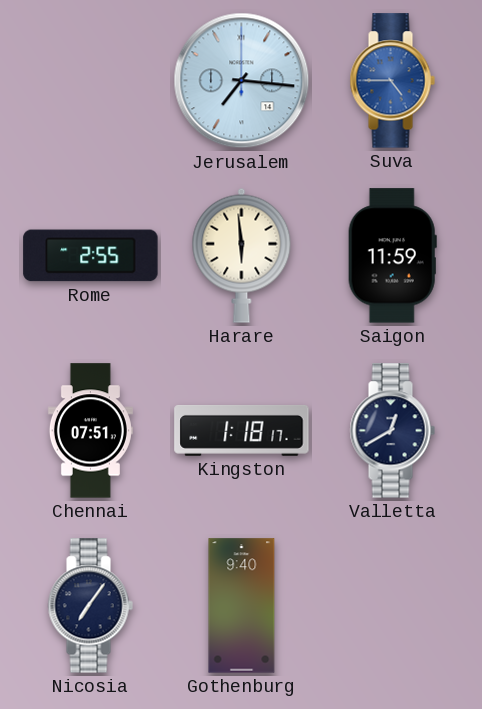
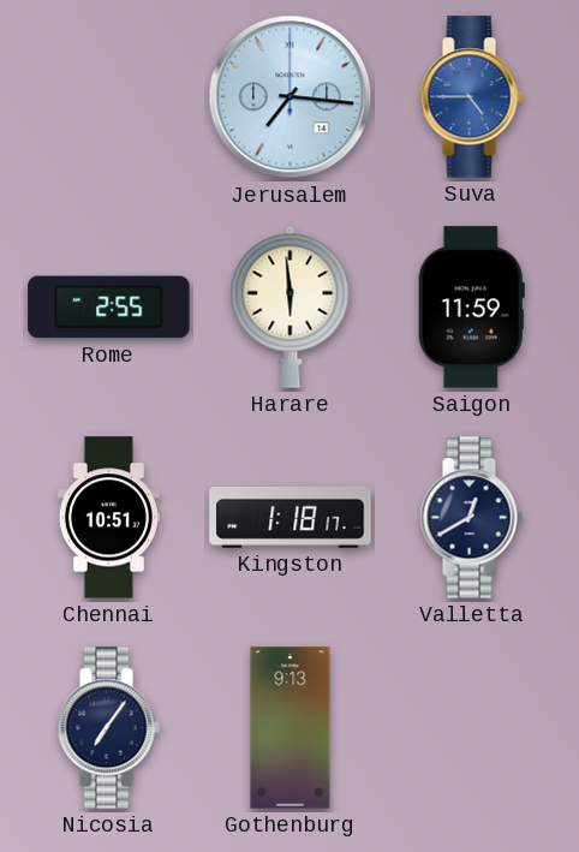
Chennai: 07:51 -> 10:51
Gothenburg: 9:40 -> 9:13
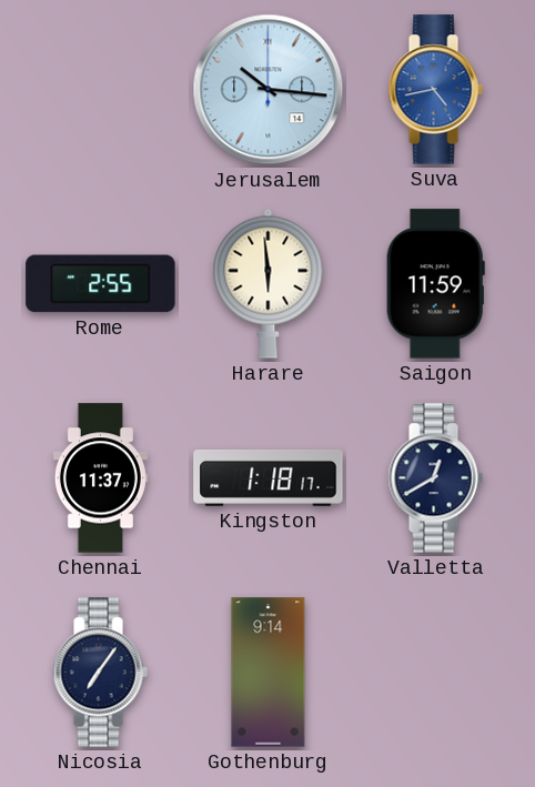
Jerusalem: 7:16 -> 10:16
Suva: 4:45 -> 4:43
Chennai: 10:51 -> 11:37
Gothenburg: 9:13 -> 9:14
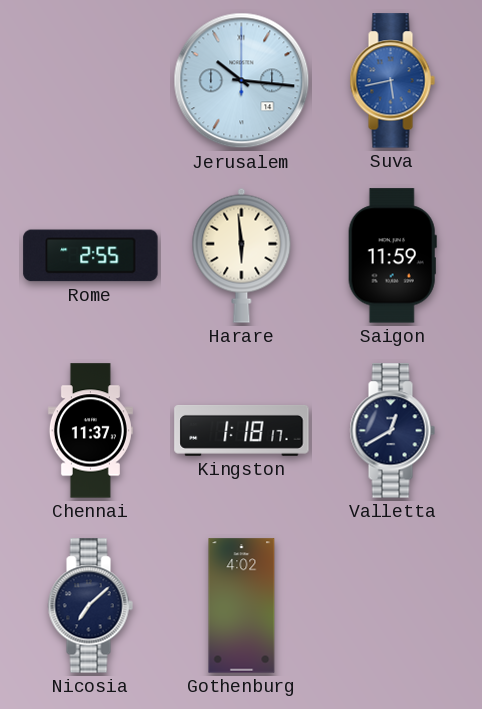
Suva: 4:43 -> 5:43
Nicosia: 7:06 -> 7:08
Gothenburg: 9:14 -> 4:02
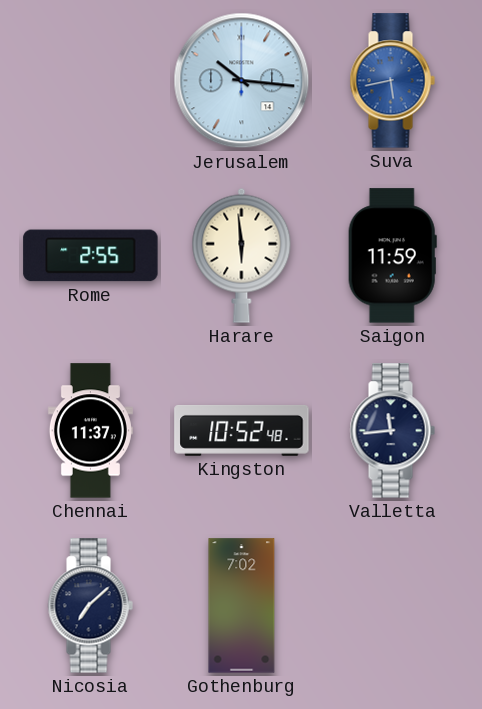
Kingston: 1:18 -> 10:52
Valletta: 12:40 -> 11:44
Gothenburg: 4:02 -> 7:02
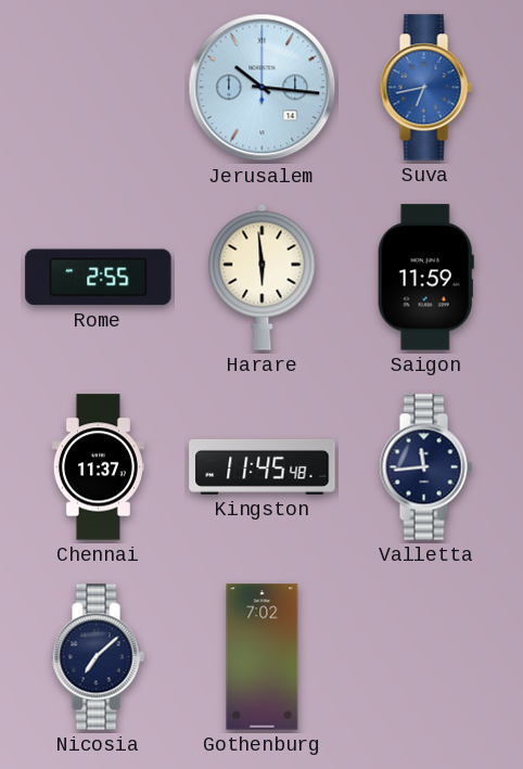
Suva: 5:43 -> 6:43
Kingston: 10:52 -> 11:45
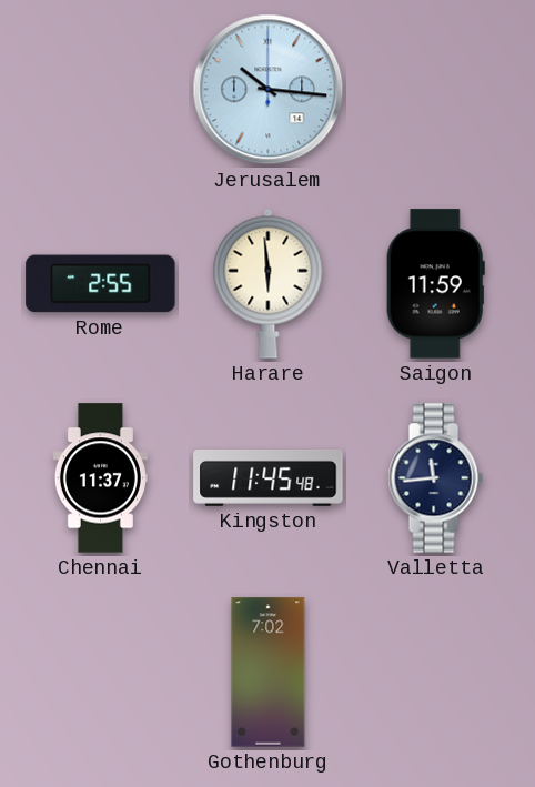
Suva: 6:43 -> none
Nicosia: 7:08 -> none
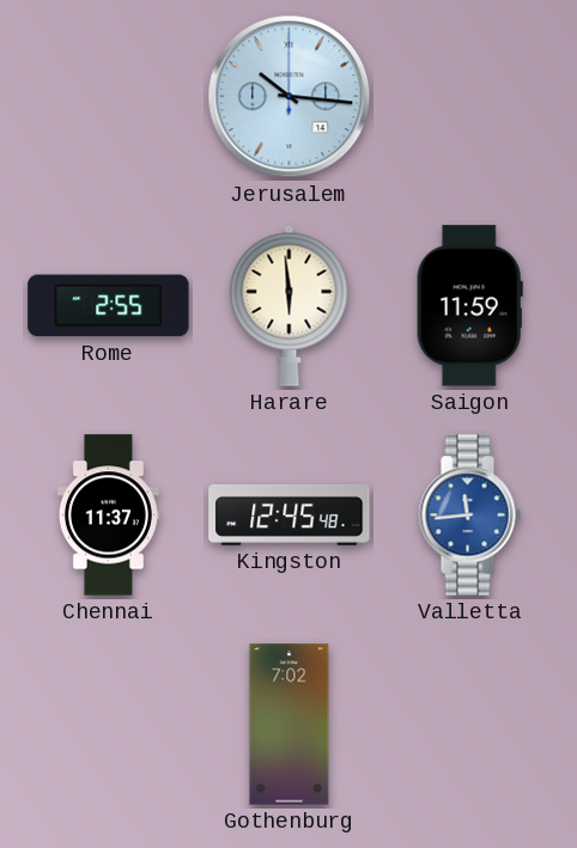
Kingston: 11:45 -> 12:45
Valletta dial: navy -> blue
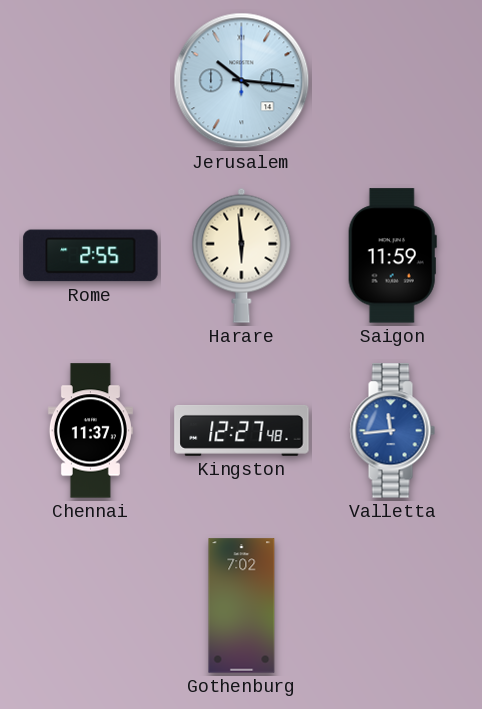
Kingston: 12:45 -> 12:27
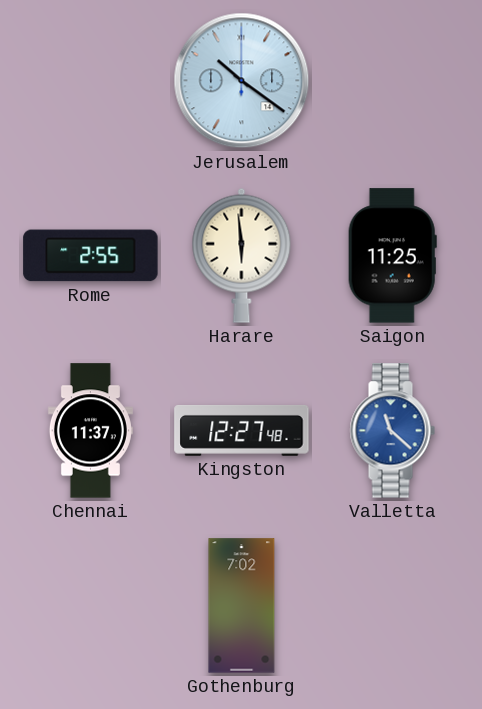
Jerusalem: 10:16 -> 10:21
Saigon: 11:59 -> 11:25
Valletta: 11:44 -> 11:22
